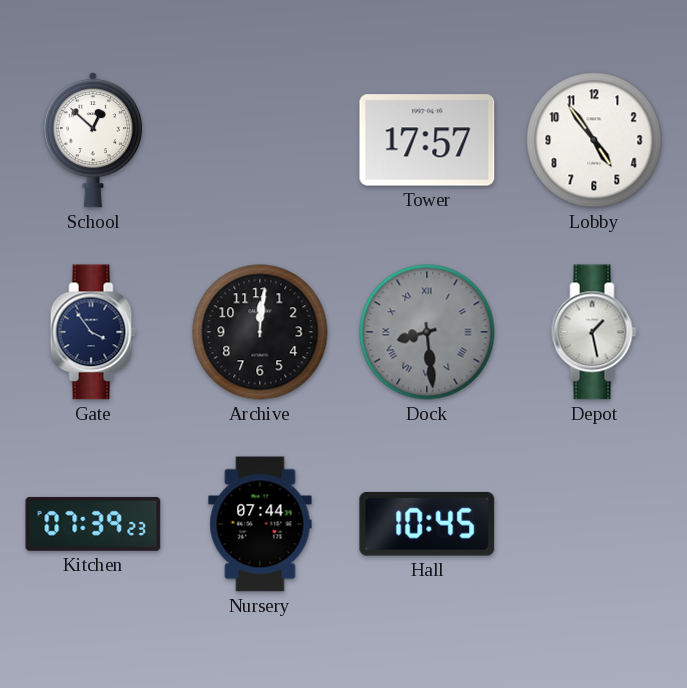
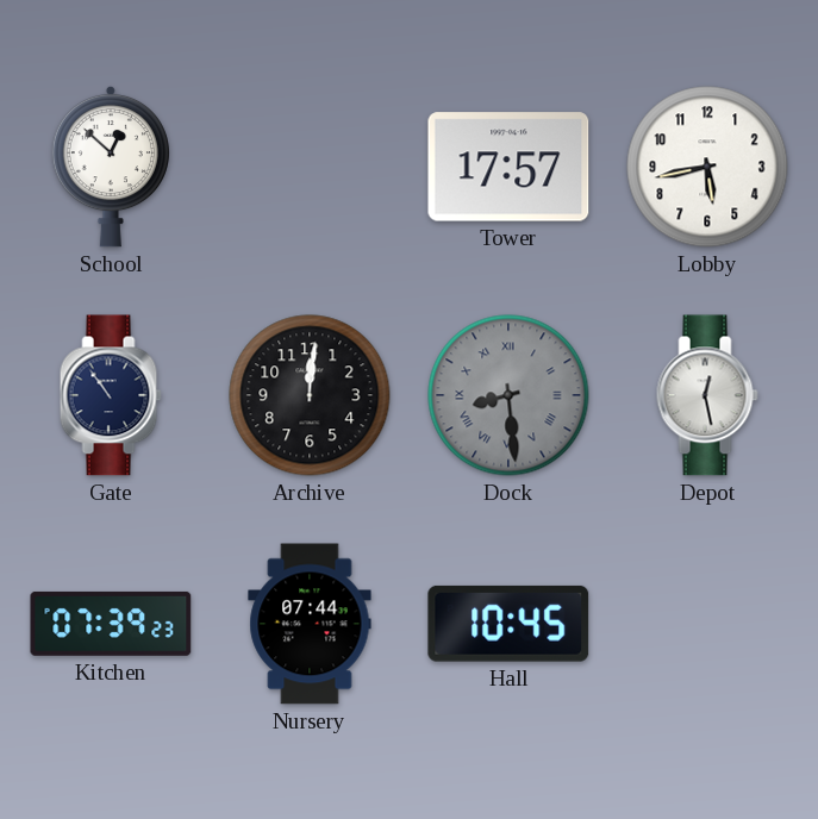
Lobby: 4:54 -> 5:43
Gate: 3:54 -> 10:54
Depot: 1:28 -> 12:28
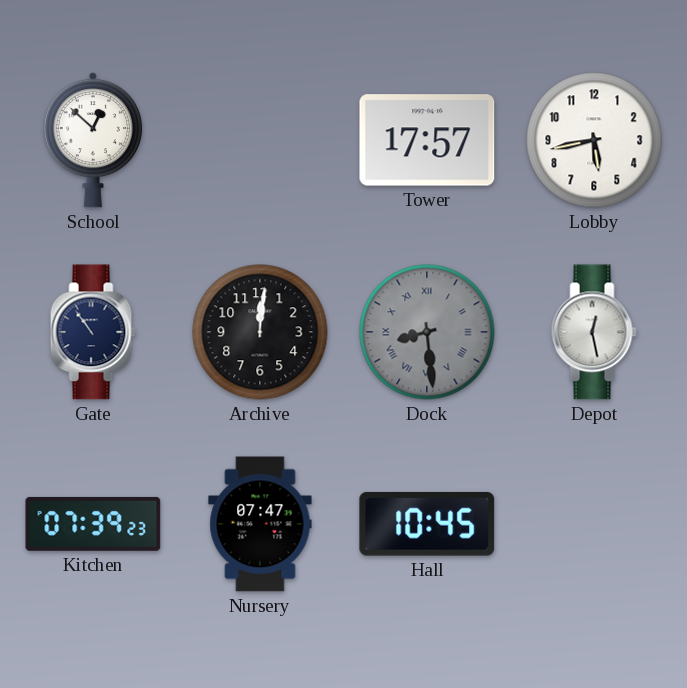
Nursery: 07:44 -> 07:47
